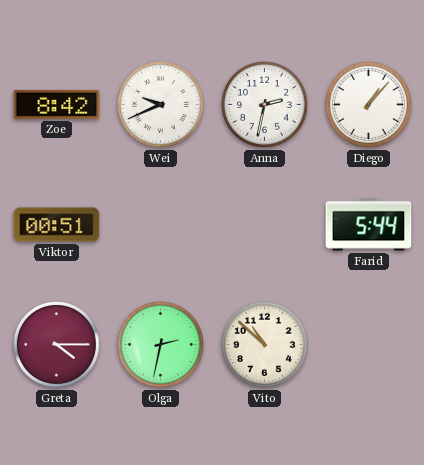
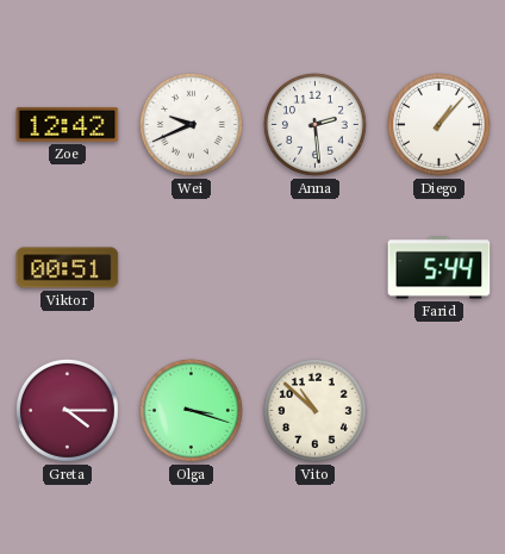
Zoe: 8:42 -> 12:42
Anna: 2:32 -> 2:29
Olga: 2:32 -> 3:18
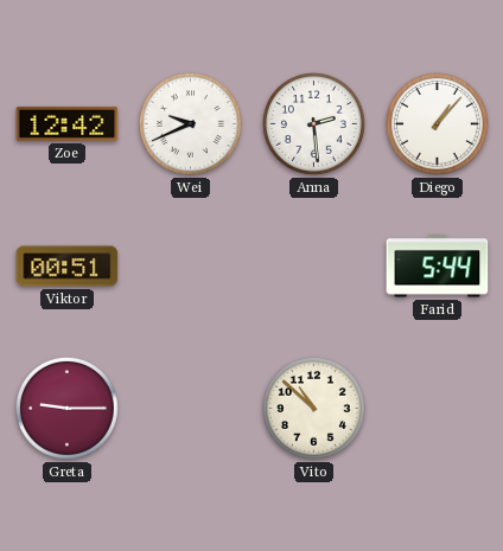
Greta: 4:15 -> 9:15
Olga: 3:18 -> none
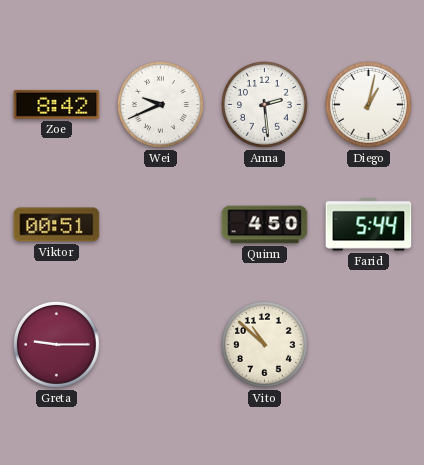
Zoe: 12:42 -> 8:42
Diego: 1:07 -> 1:02
Quinn: none -> 4:50
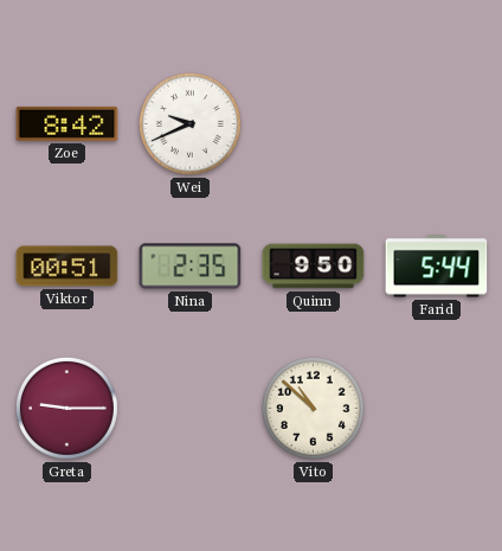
Anna: 2:29 -> none
Diego: 1:02 -> none
Nina: none -> 2:35
Quinn: 4:50 -> 9:50
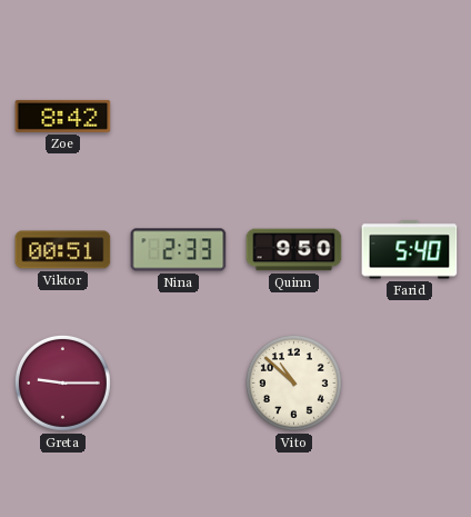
Wei: 9:41 -> none
Nina: 2:35 -> 2:33
Farid: 5:44 -> 5:40
